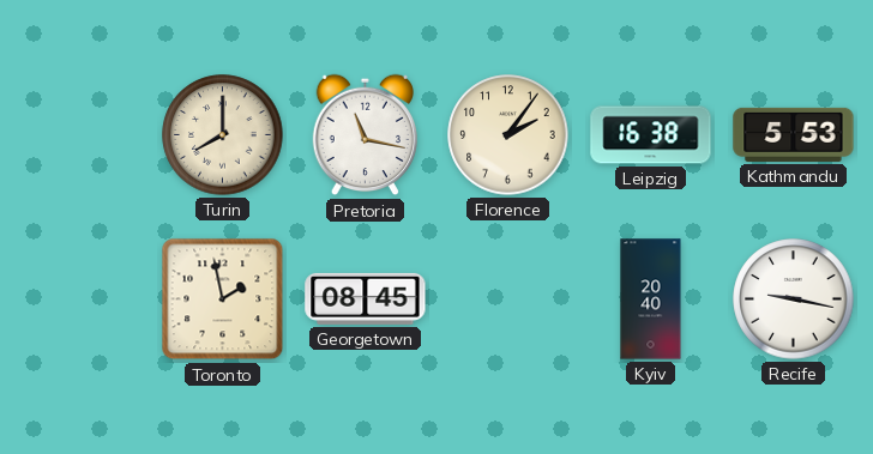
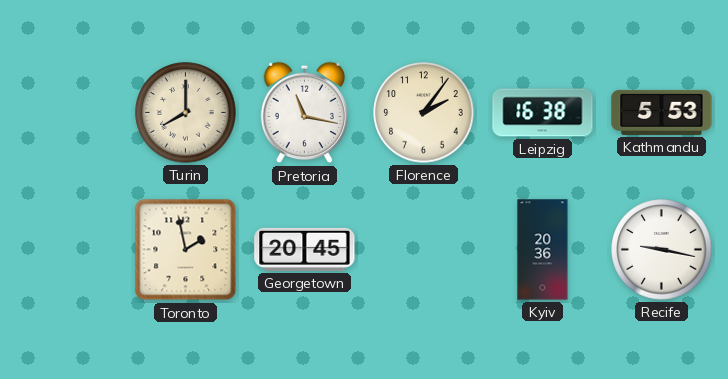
Georgetown: 08:45 -> 20:45
Kyiv: 20:40 -> 20:36
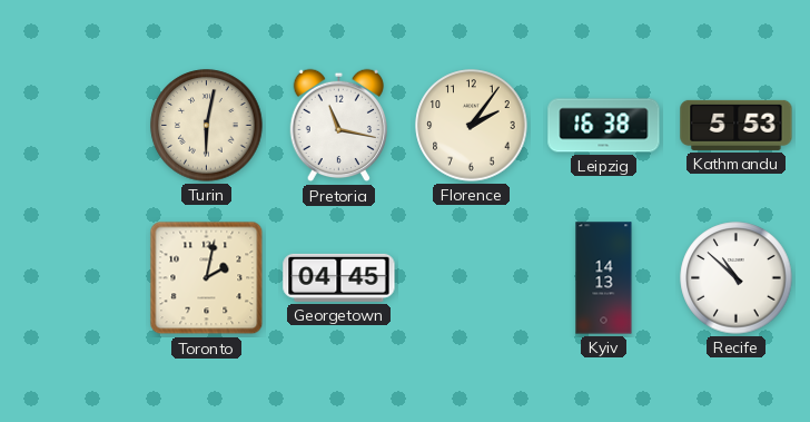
Turin: 8:00 -> 6:02
Toronto: 1:58 -> 2:02
Georgetown: 20:45 -> 04:45
Kyiv: 20:36 -> 14:13
Recife: 9:17 -> 10:52
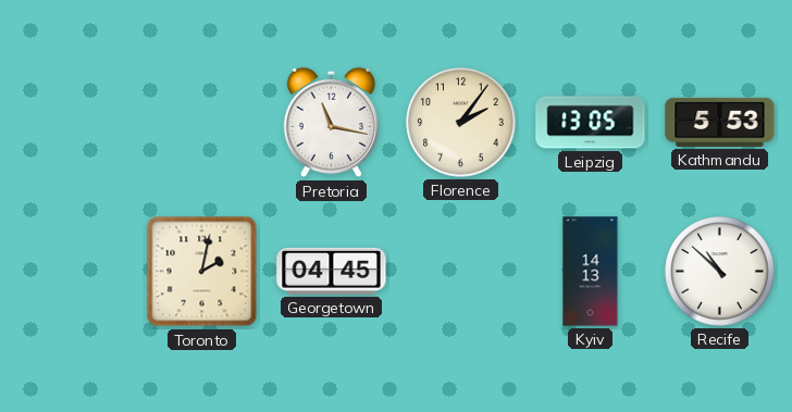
Turin: 6:02 -> none
Leipzig: 16:38 -> 13:05
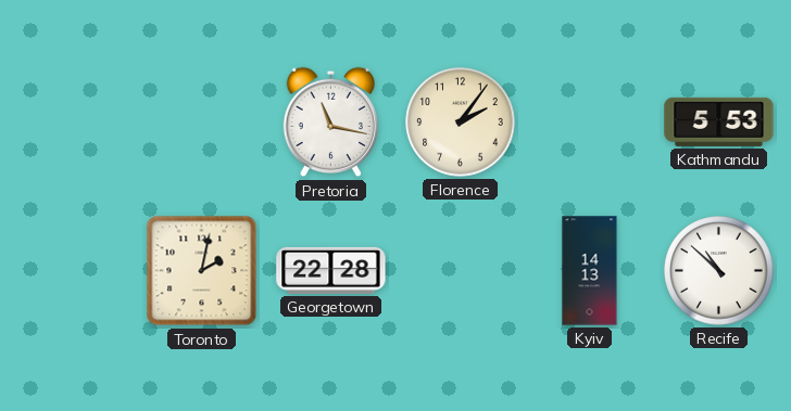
Leipzig: 13:05 -> none
Georgetown: 04:45 -> 22:28
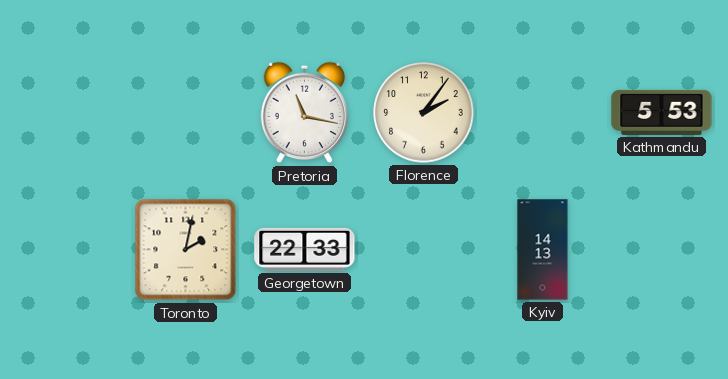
Georgetown: 22:28 -> 22:33
Recife: 10:52 -> none
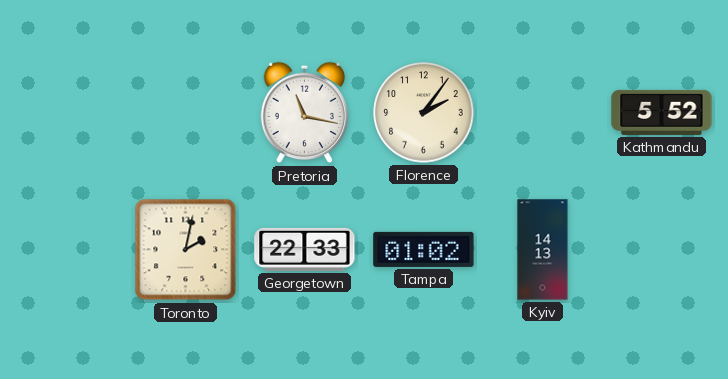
Kathmandu: 5:53 -> 5:52
Tampa: none -> 01:02
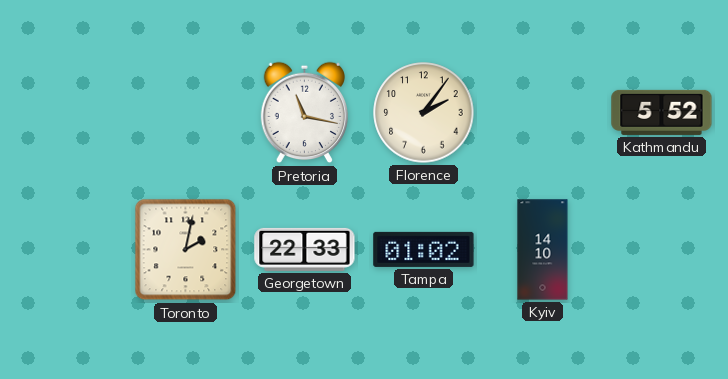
Kyiv: 14:13 -> 14:10
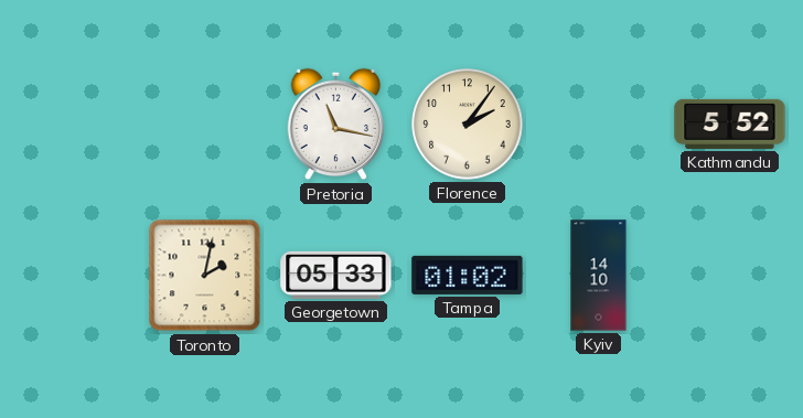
Georgetown: 22:33 -> 05:33
